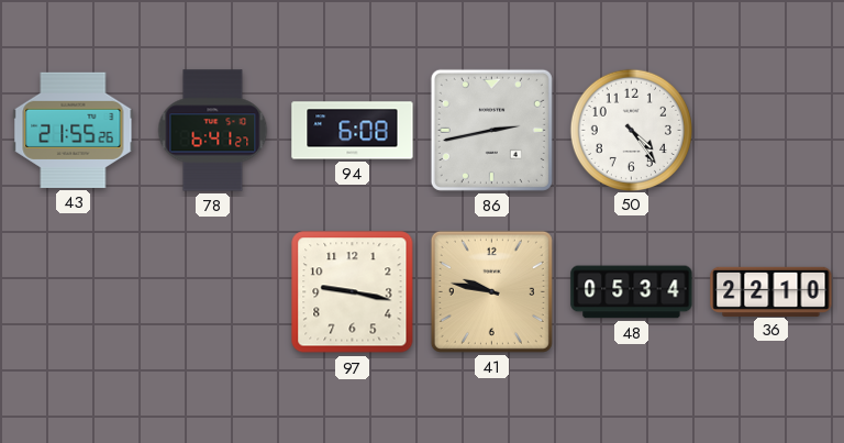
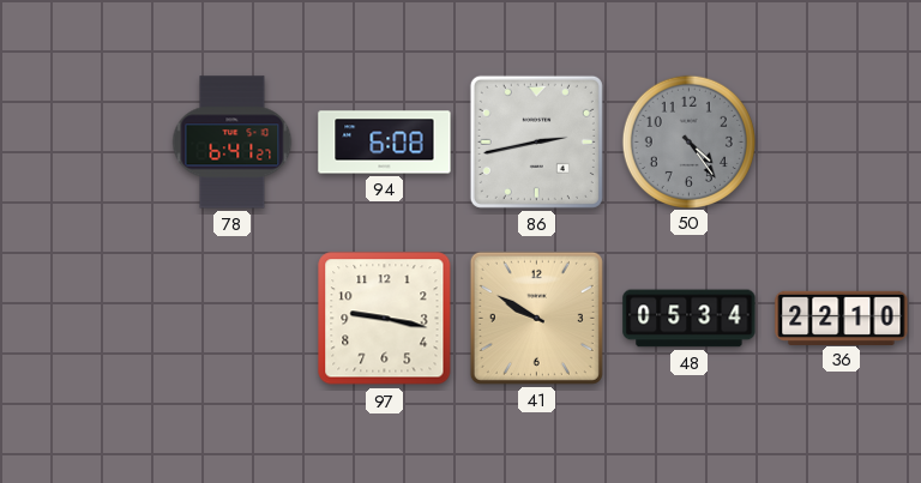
43: 21:55 -> none
50 dial: white -> grey
41: 9:47 -> 9:50
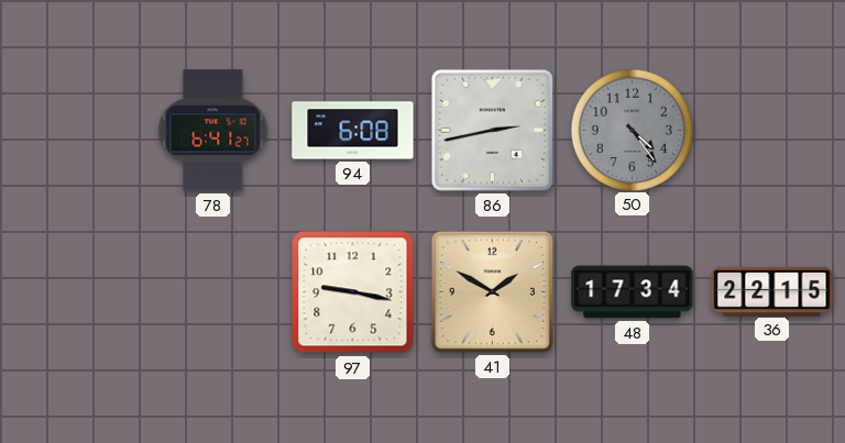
41: 9:50 -> 1:50
48: 05:34 -> 17:34
36: 22:10 -> 22:15
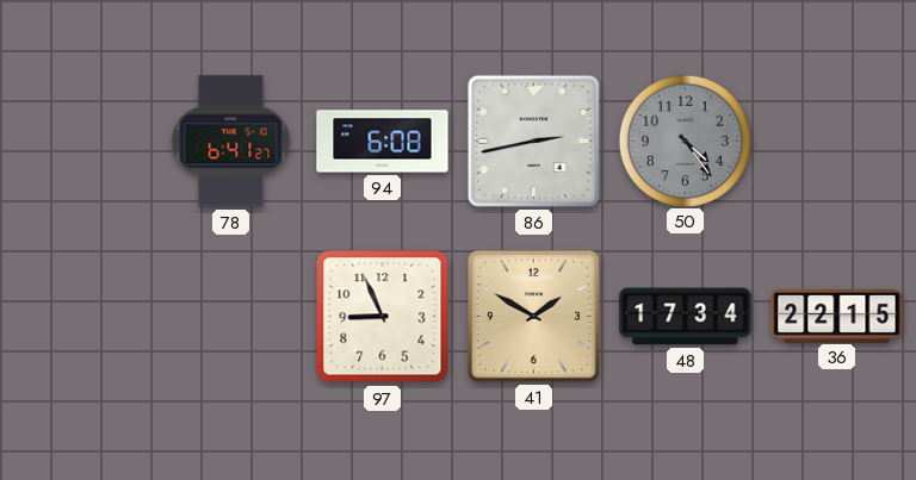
97: 9:17 -> 8:56
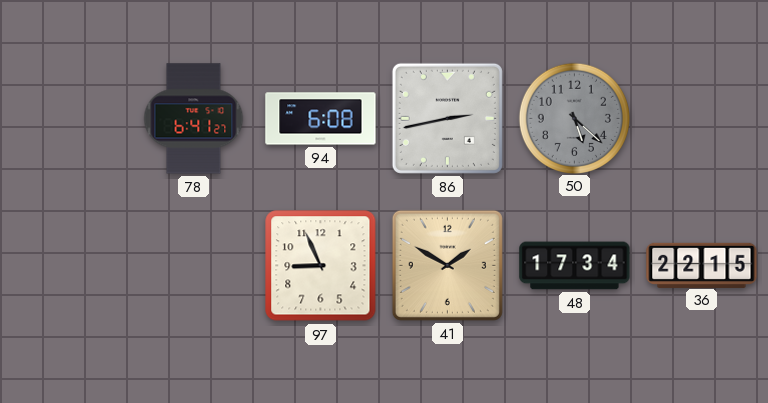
50: 4:24 -> 5:22
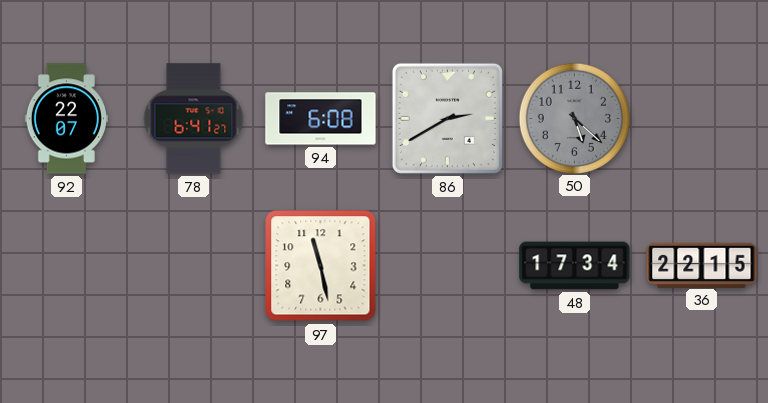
92: none -> 22:07
86: 2:43 -> 2:40
97: 8:56 -> 11:28
41: 1:50 -> none
